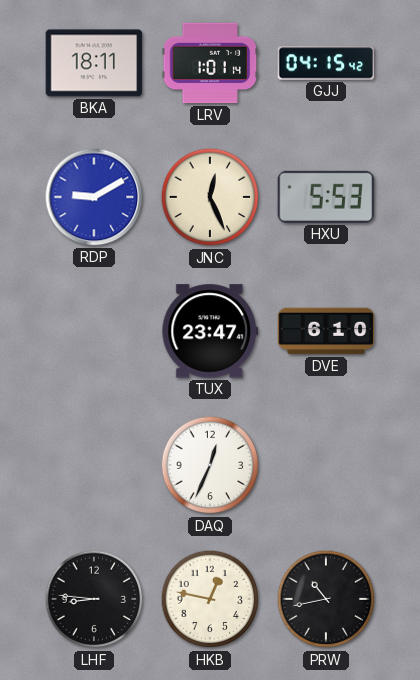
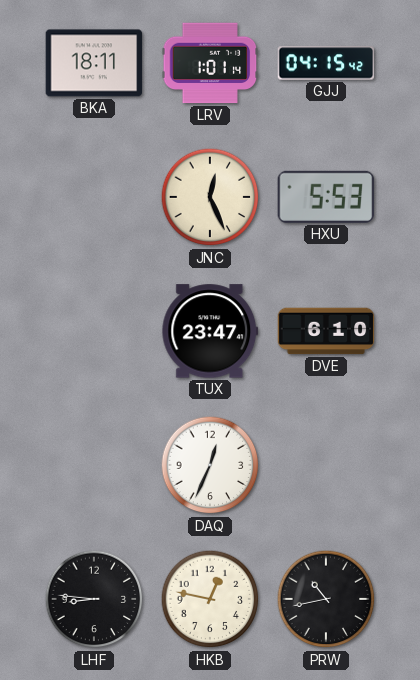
RDP: 9:10 -> none
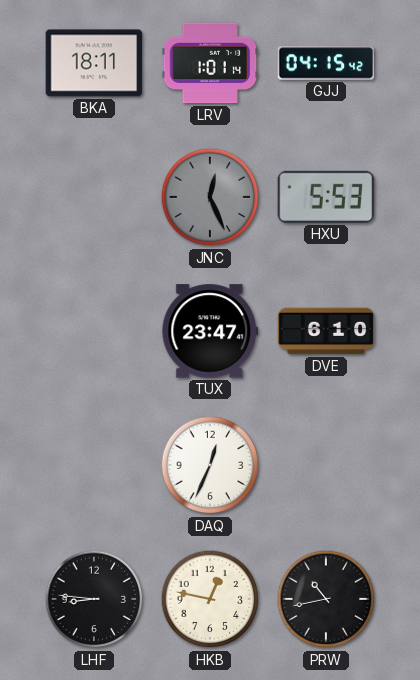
JNC dial: cream -> grey
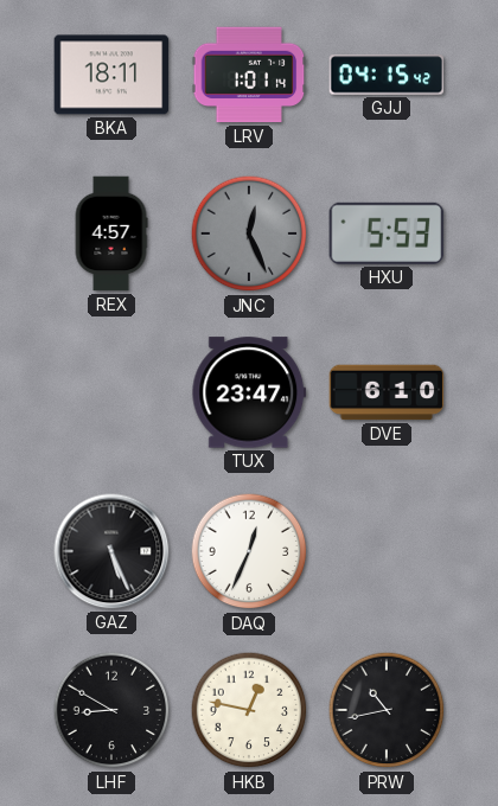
REX: none -> 4:57
GAZ: none -> 5:26
LHF: 8:46 -> 8:50
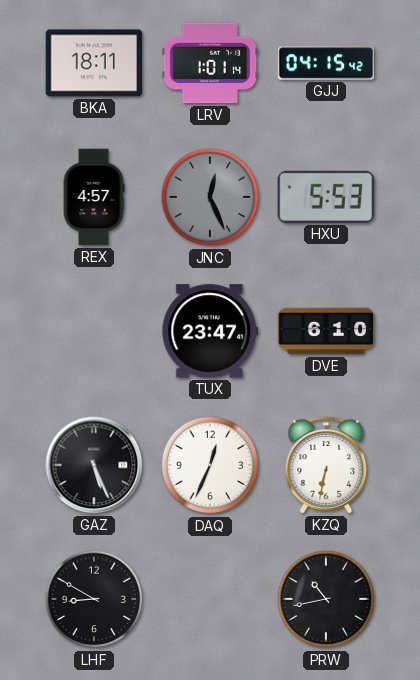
KZQ: none -> 6:32
HKB: 12:47 -> none
